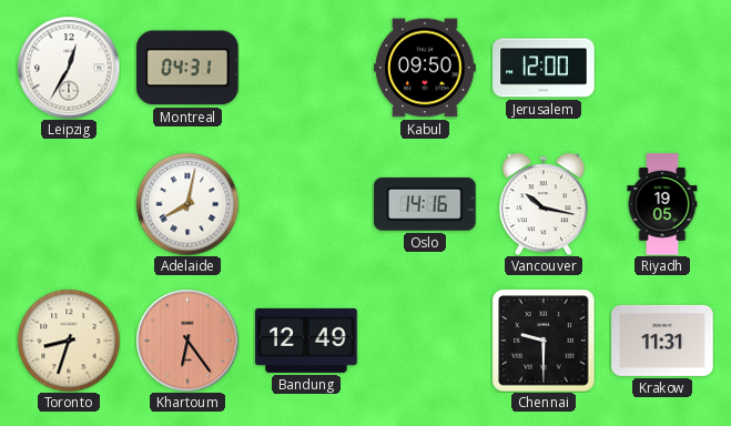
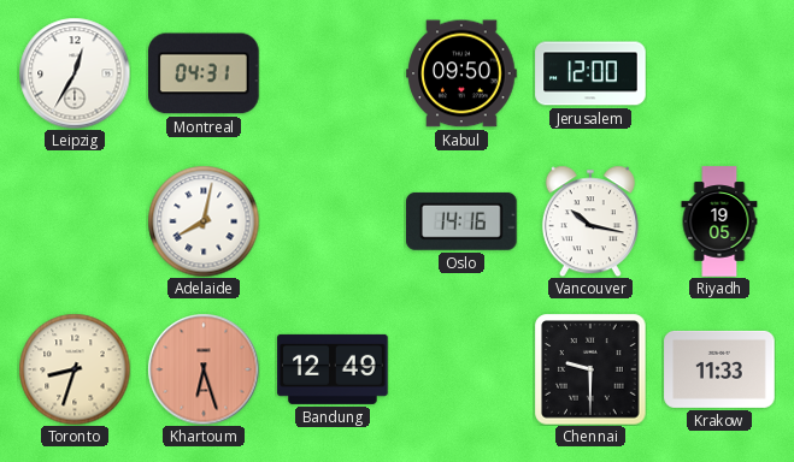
Khartoum: 6:24 -> 6:27
Krakow: 11:31 -> 11:33
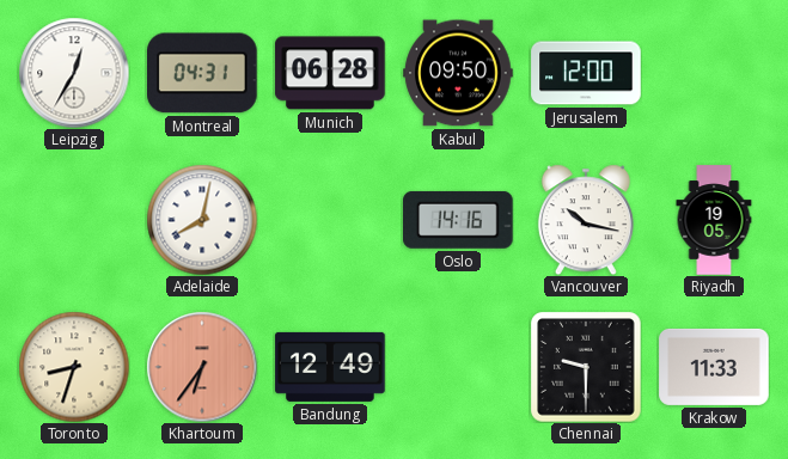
Munich: none -> 06:28
Khartoum: 6:27 -> 6:36
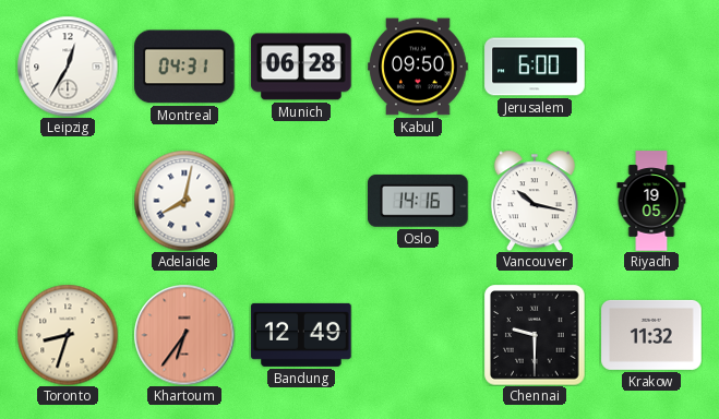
Jerusalem: 12:00 -> 6:00
Krakow: 11:33 -> 11:32
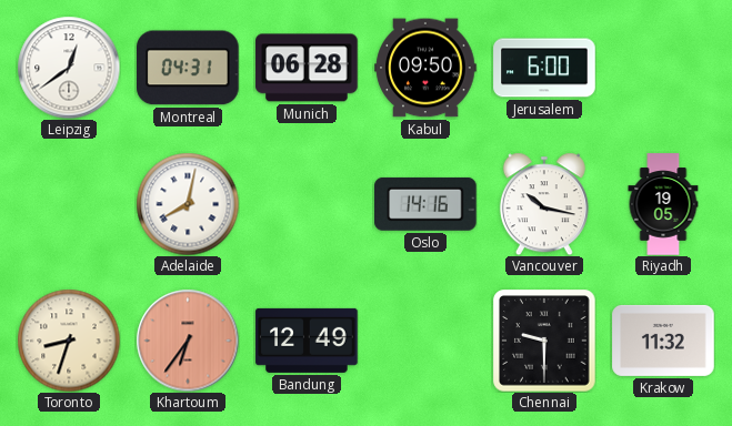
Leipzig: 12:35 -> 12:39
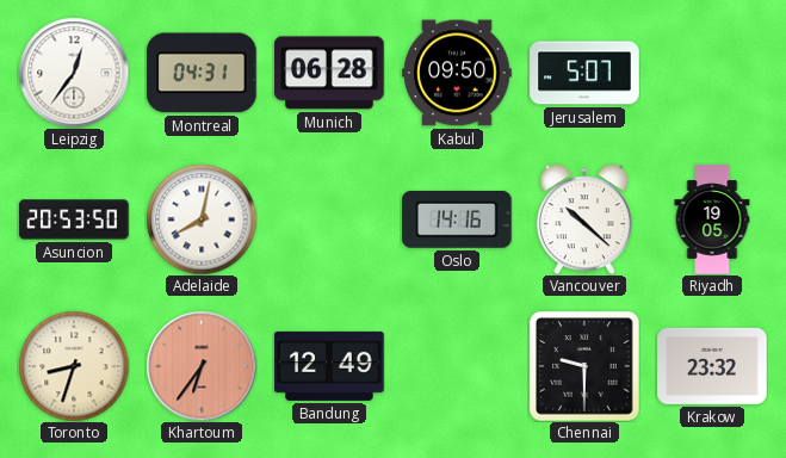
Leipzig: 12:39 -> 12:36
Jerusalem: 6:00 -> 5:07
Asuncion: none -> 20:53
Vancouver: 10:17 -> 10:22
Krakow: 11:32 -> 23:32
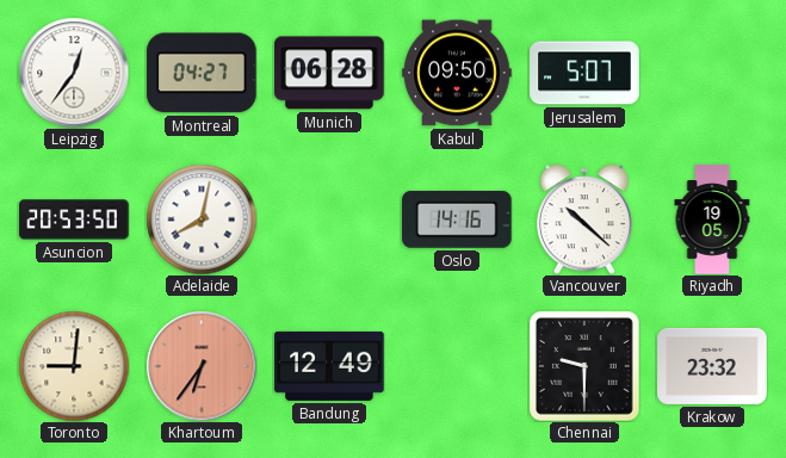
Montreal: 04:31 -> 04:27
Toronto: 8:33 -> 9:01
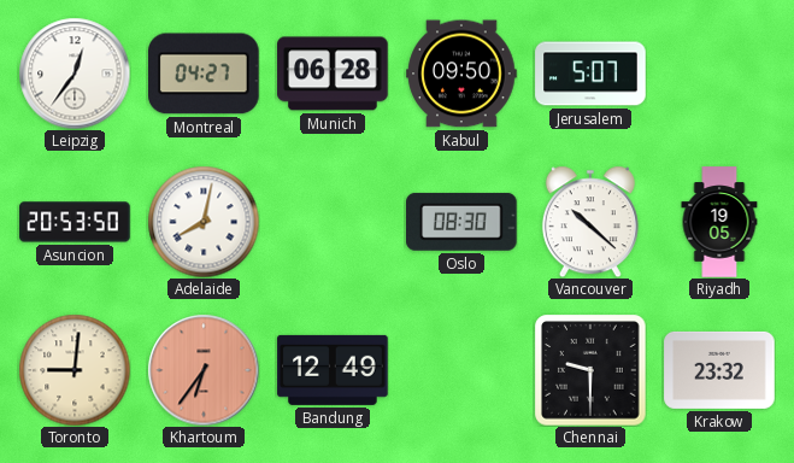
Oslo: 14:16 -> 08:30
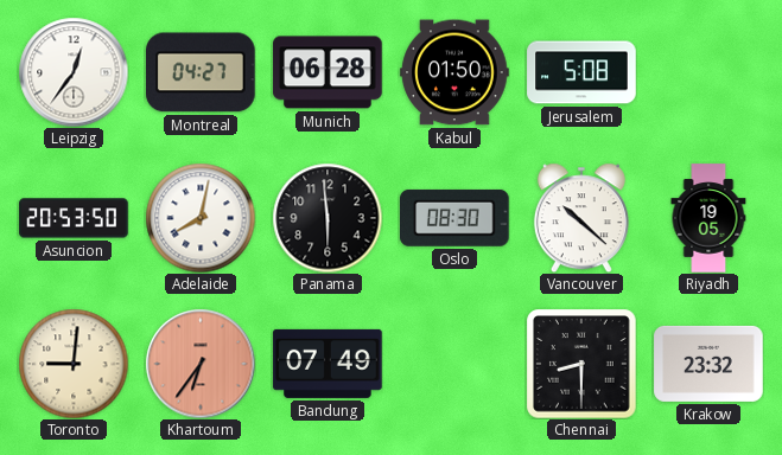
Kabul: 09:50 -> 01:50
Jerusalem: 5:07 -> 5:08
Panama: none -> 5:59
Bandung: 12:49 -> 07:49
Chennai: 9:30 -> 8:30
